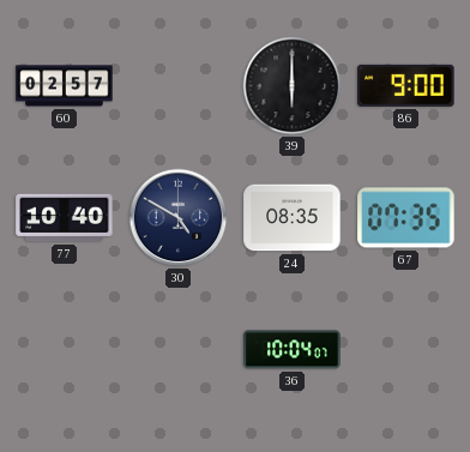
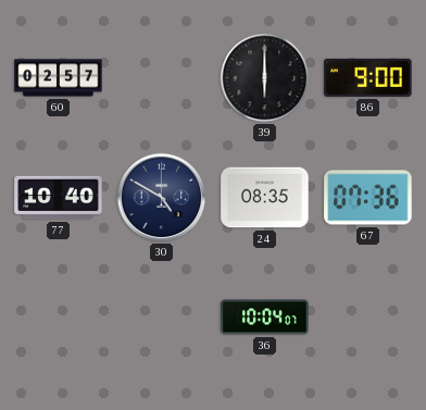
67: 07:35 -> 07:36
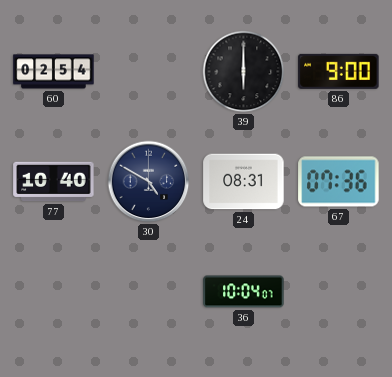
60: 02:57 -> 02:54
24: 08:35 -> 08:31
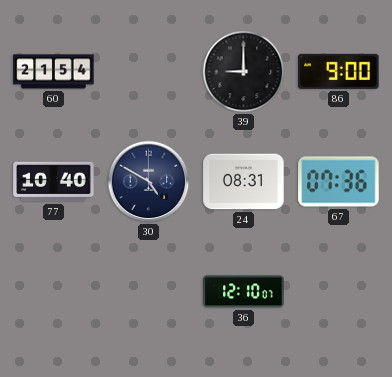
60: 02:54 -> 21:54
39: 6:00 -> 9:00
36: 10:04 -> 12:10
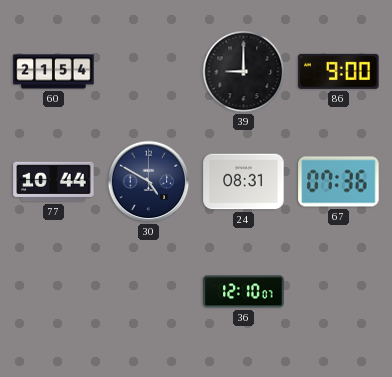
77: 10:40 -> 10:44
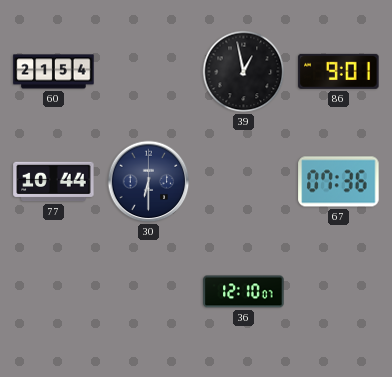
39: 9:00 -> 12:58
86: 9:00 -> 9:01
30: 4:50 -> 6:30
24: 08:31 -> none
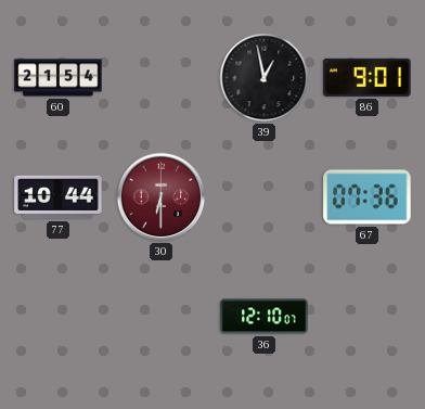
30 dial: navy -> burgundy
